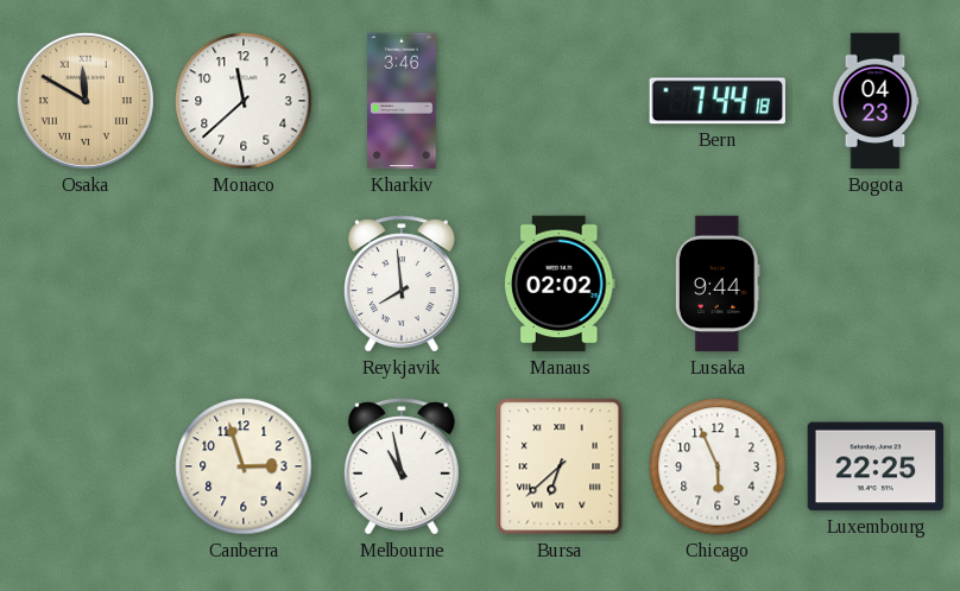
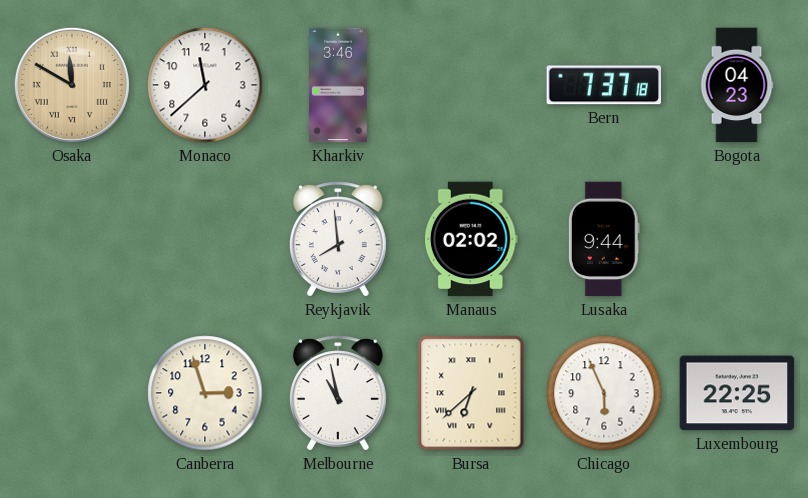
Bern: 7:44 -> 7:37
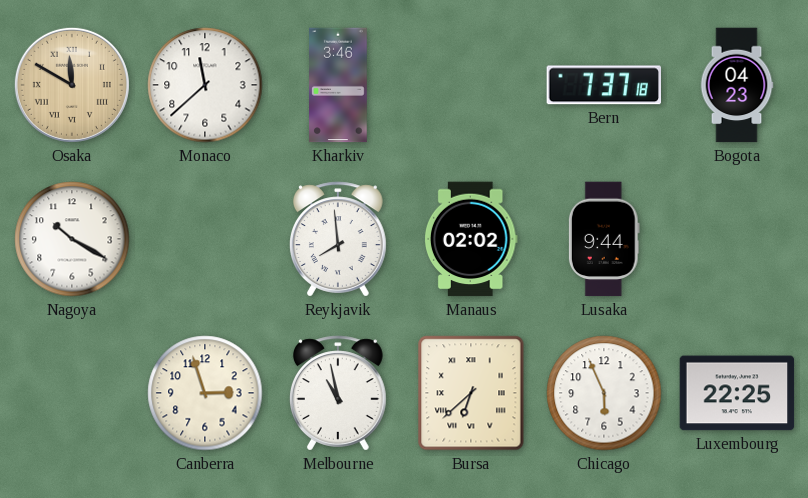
Nagoya: none -> 10:20
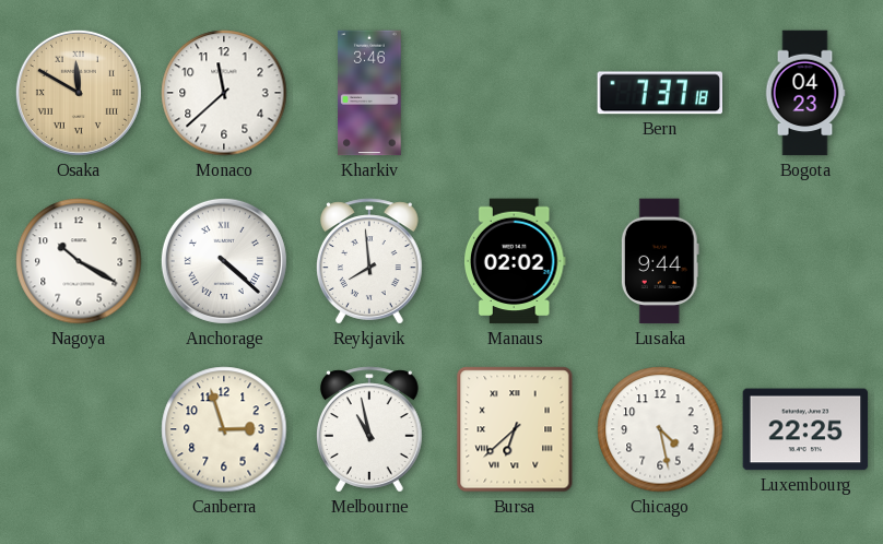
Anchorage: none -> 4:22
Chicago: 5:56 -> 4:28
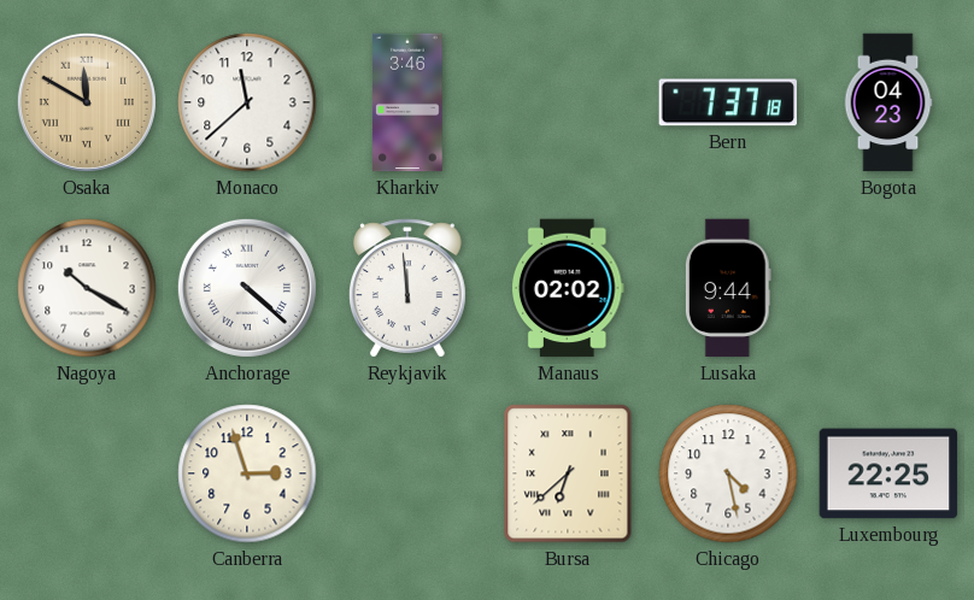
Reykjavik: 7:59 -> 11:59
Melbourne: 10:58 -> none
